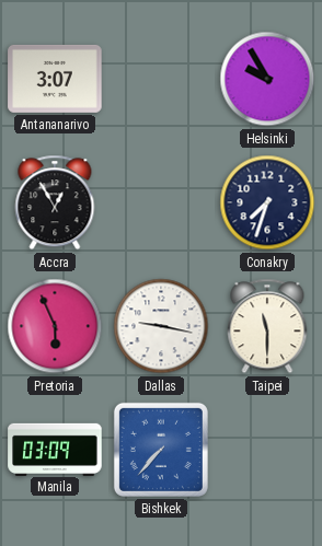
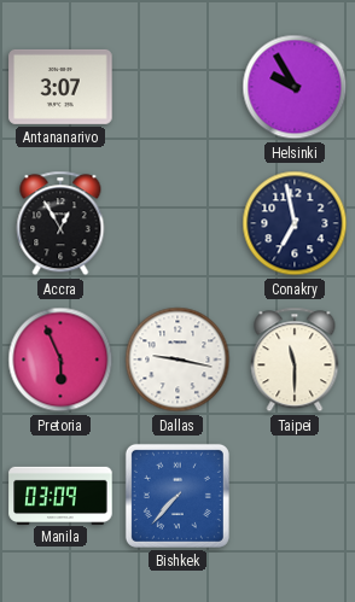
Conakry: 7:33 -> 6:58
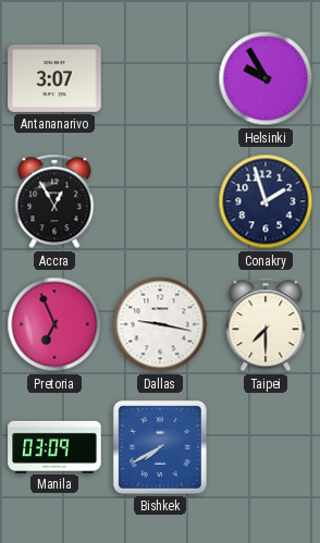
Conakry: 6:58 -> 1:57
Pretoria: 5:56 -> 6:56
Taipei: 11:30 -> 7:30
Bishkek: 7:37 -> 7:40
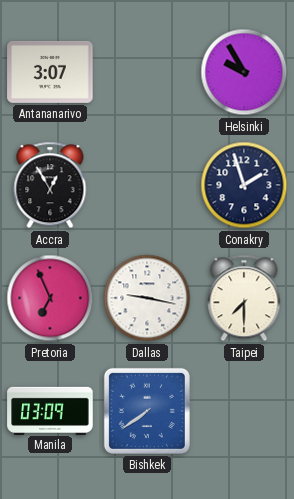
Bishkek: 7:40 -> 7:39
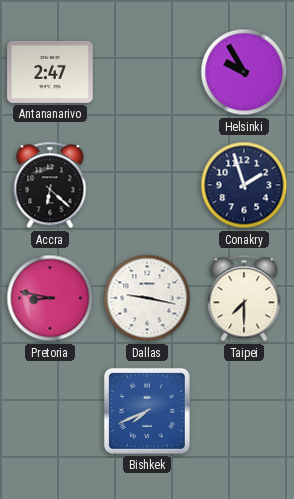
Antananarivo: 3:07 -> 2:47
Accra: 12:55 -> 6:22
Pretoria: 6:56 -> 8:47
Manila: 03:09 -> none
Bishkek: 7:39 -> 7:41
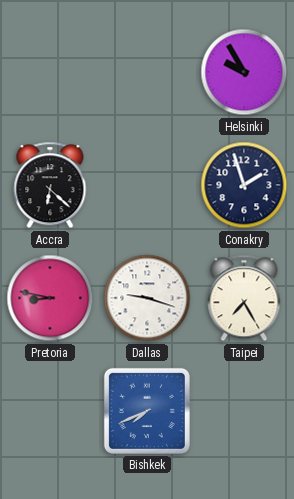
Antananarivo: 2:47 -> none
Dallas: 9:17 -> 9:18
Taipei: 7:30 -> 7:25
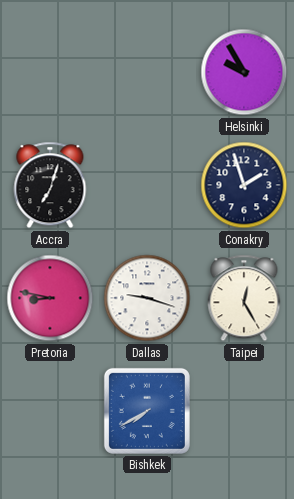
Accra: 6:22 -> 7:03
Taipei: 7:25 -> 12:25
Bishkek: 7:41 -> 7:40
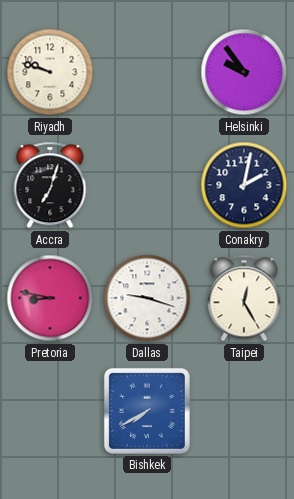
Riyadh: none -> 9:48
Helsinki: 9:55 -> 9:54
Conakry: 1:57 -> 2:02
